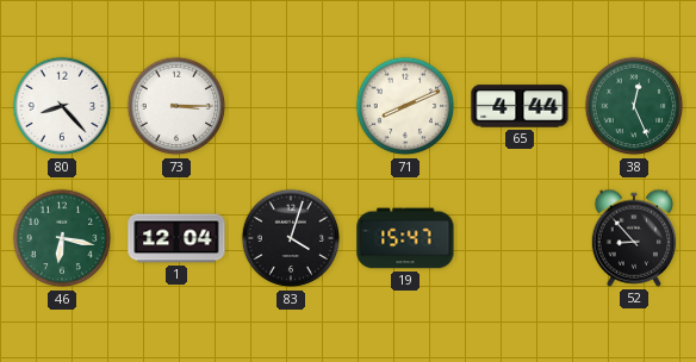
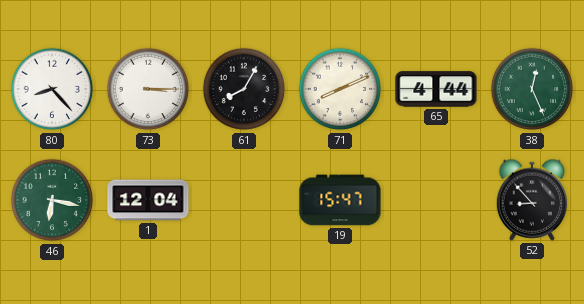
61: none -> 8:05
83: 4:03 -> none
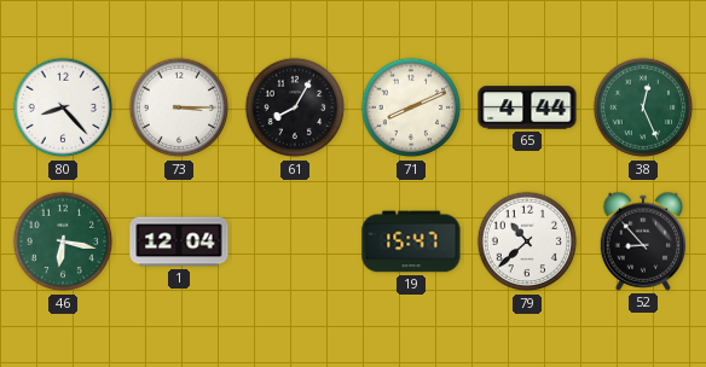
79: none -> 10:38
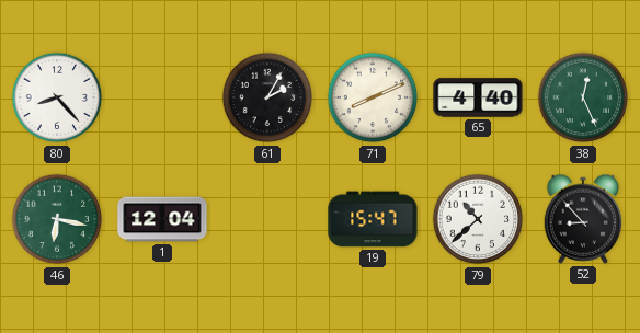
73: 3:15 -> none
61: 8:05 -> 2:05
65: 4:44 -> 4:40
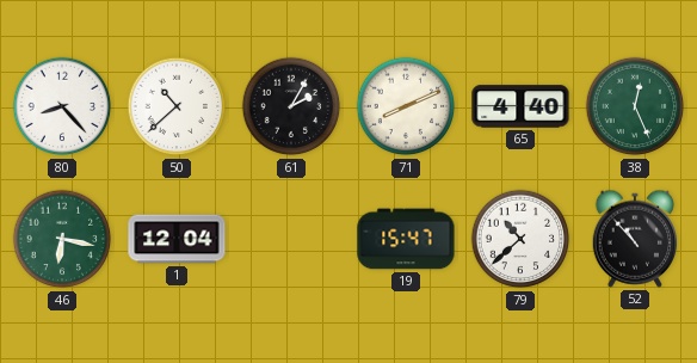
50: none -> 10:38
52: 8:53 -> 10:53
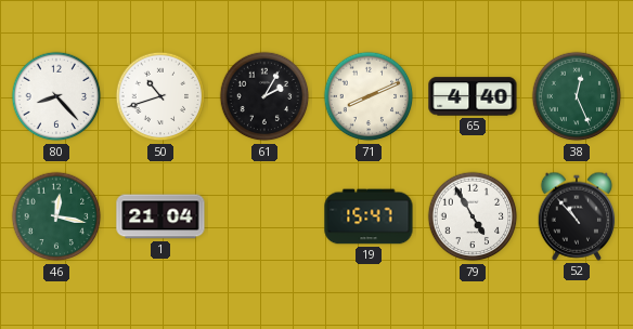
50: 10:38 -> 10:42
46: 6:17 -> 12:17
1: 12:04 -> 21:04
79: 10:38 -> 4:55
